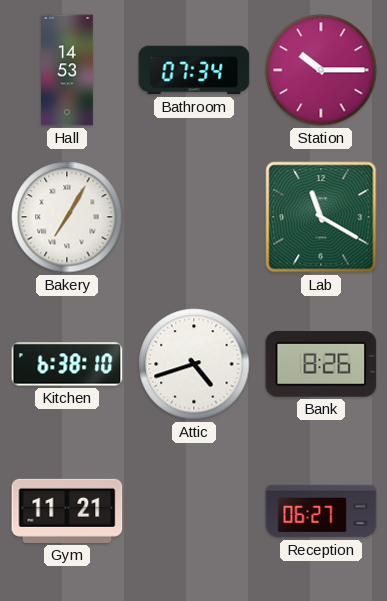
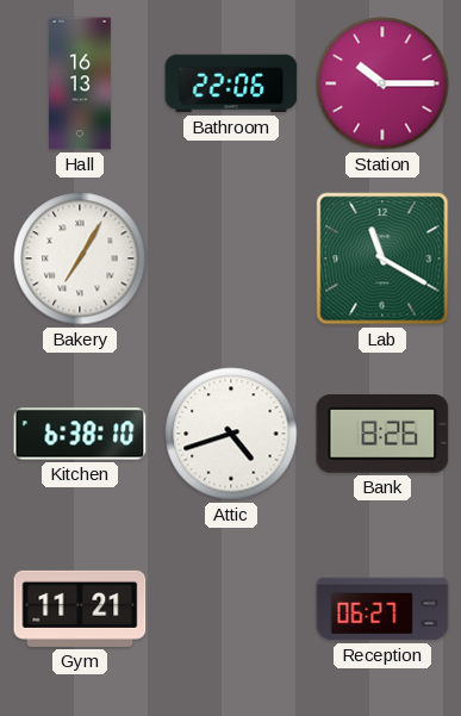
Hall: 14:53 -> 16:13
Bathroom: 07:34 -> 22:06
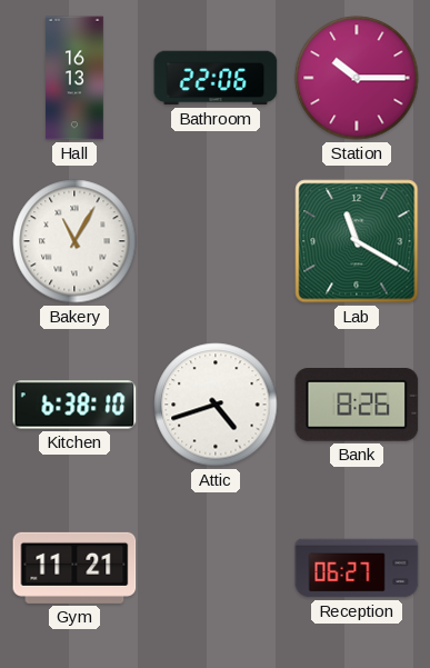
Bakery: 7:05 -> 11:05
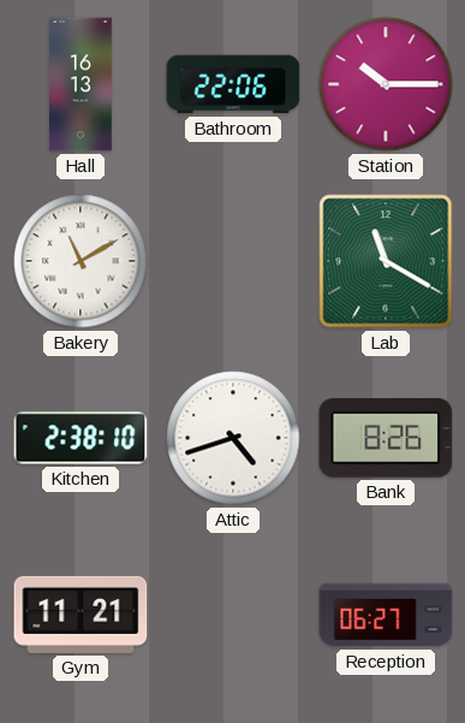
Bakery: 11:05 -> 11:10
Kitchen: 6:38 -> 2:38
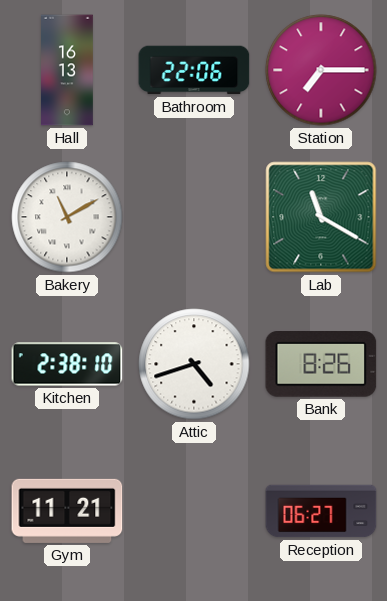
Station: 10:15 -> 7:15
